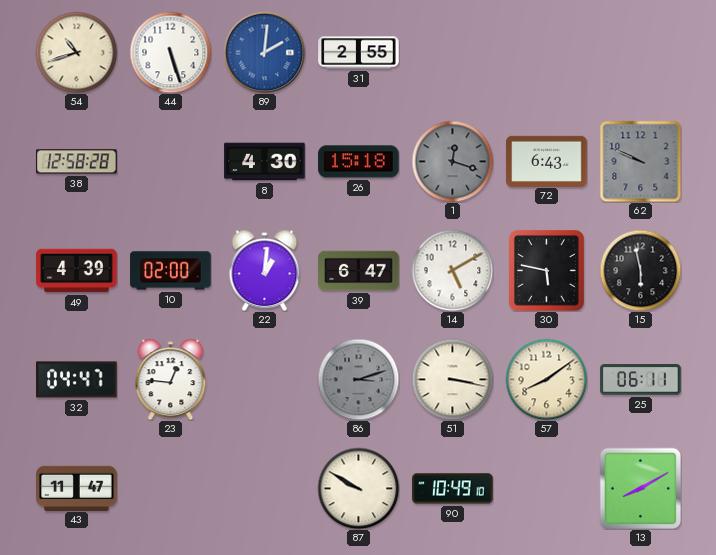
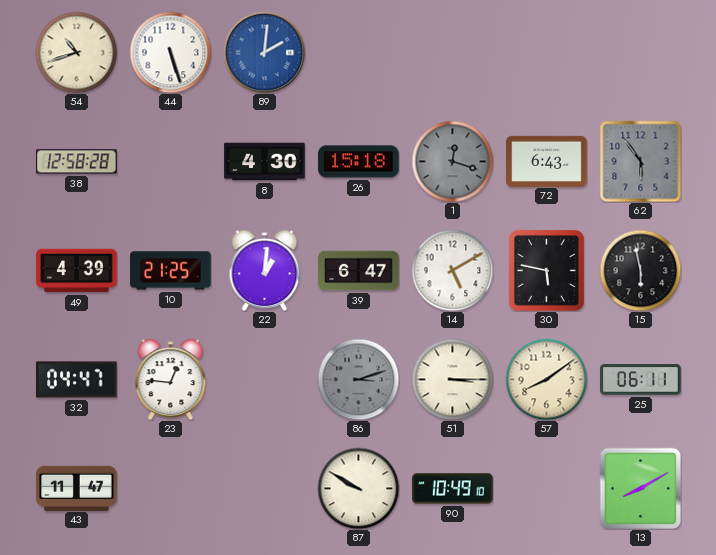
31: 2:55 -> none
62: 9:49 -> 5:54
10: 02:00 -> 21:25
51: 3:17 -> 3:15
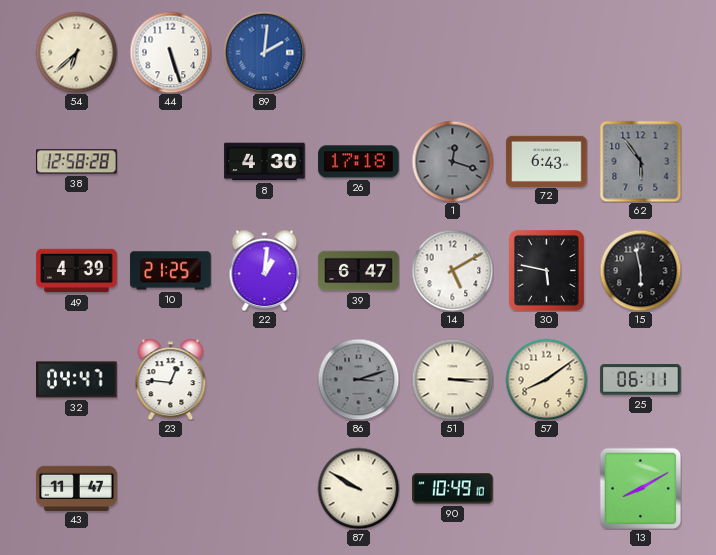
54: 10:42 -> 6:38
26: 15:18 -> 17:18
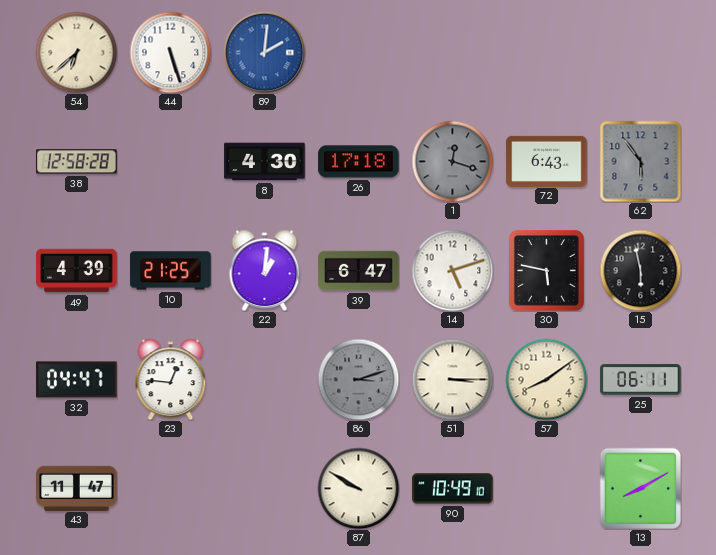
14: 5:10 -> 5:12
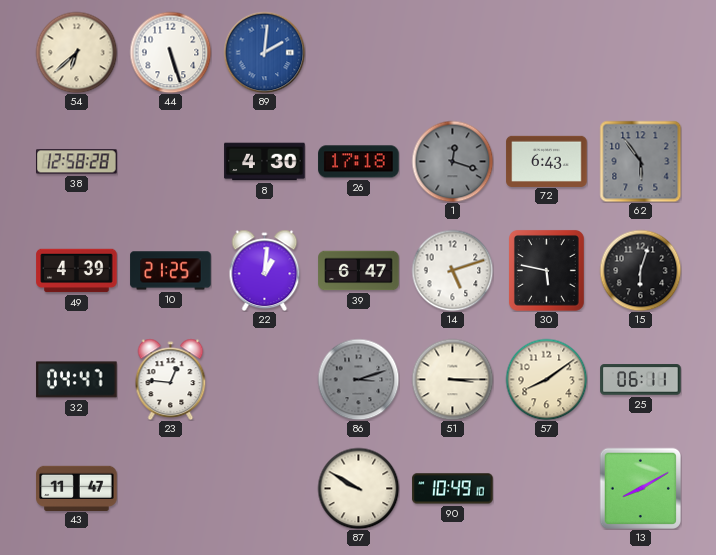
15: 5:58 -> 6:03
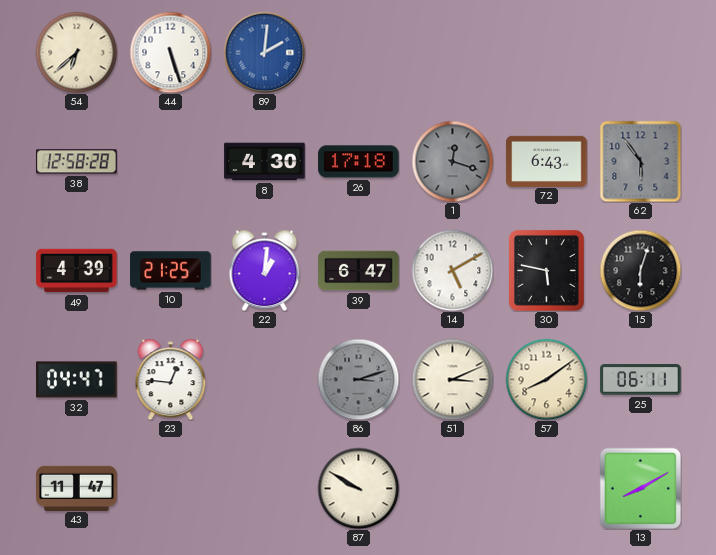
14: 5:12 -> 5:10
51: 3:15 -> 3:11
90: 10:49 -> none
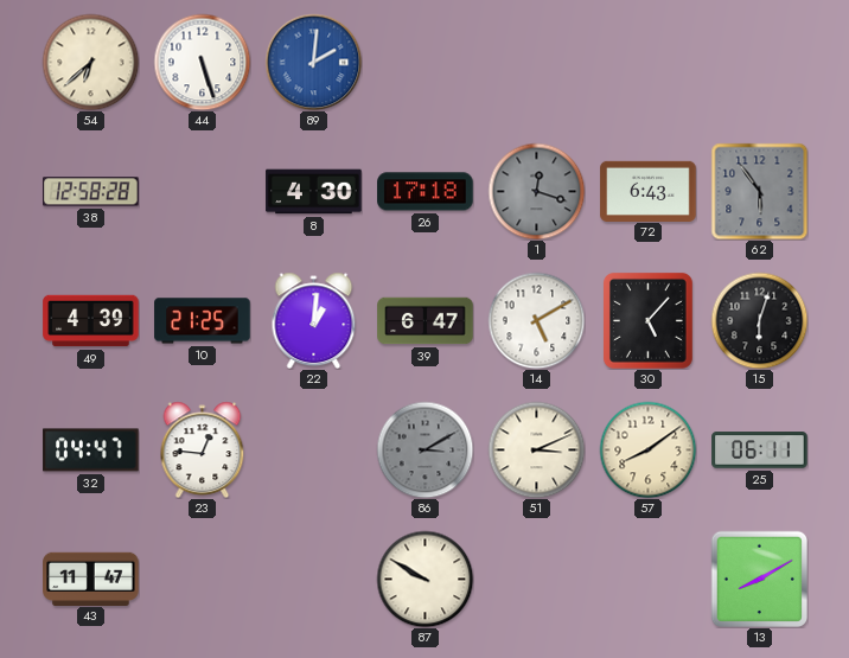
30: 5:47 -> 5:07
86: 3:12 -> 3:10
